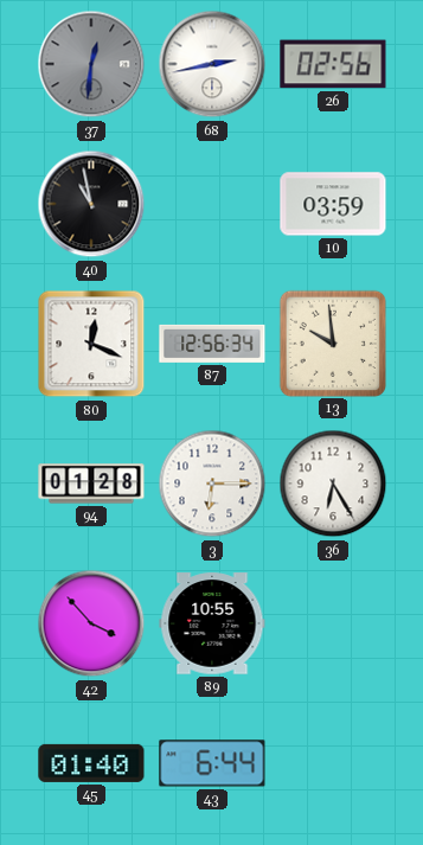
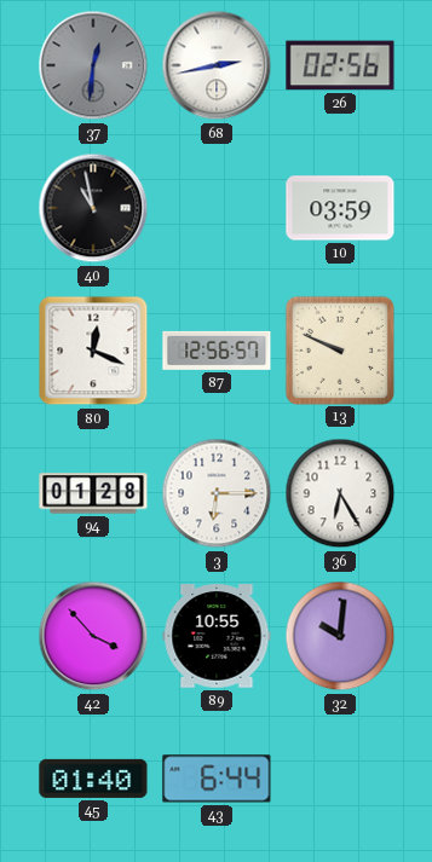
87: 12:56:34 -> 12:56:57
13: 9:59 -> 9:49
32: none -> 10:01
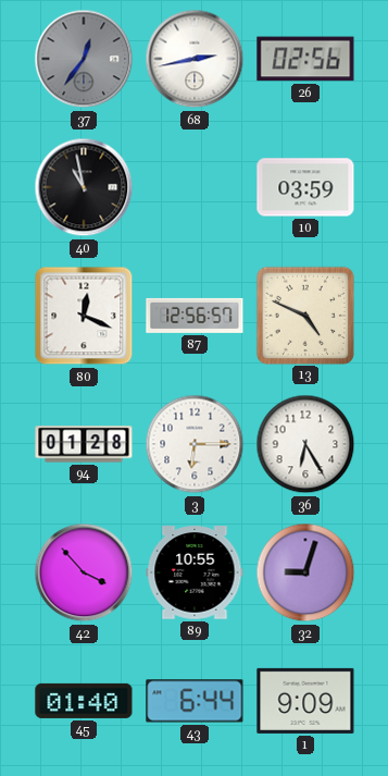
37: 12:31 -> 12:36
13: 9:49 -> 4:49
32: 10:01 -> 9:03
1: none -> 9:09
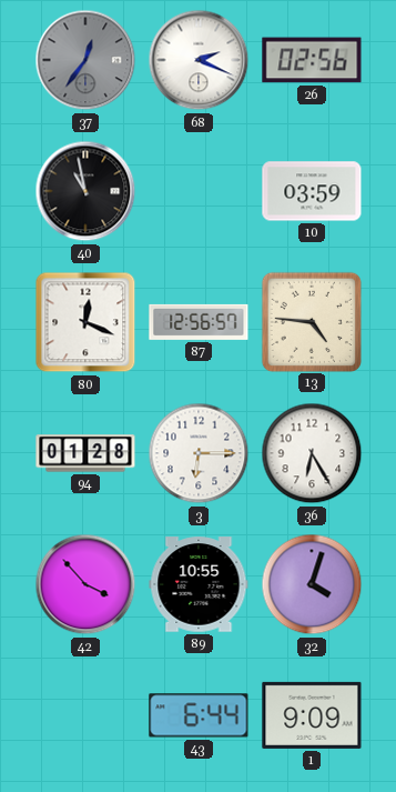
68: 2:43 -> 2:19
13: 4:49 -> 4:46
32: 9:03 -> 4:03
45: 01:40 -> none
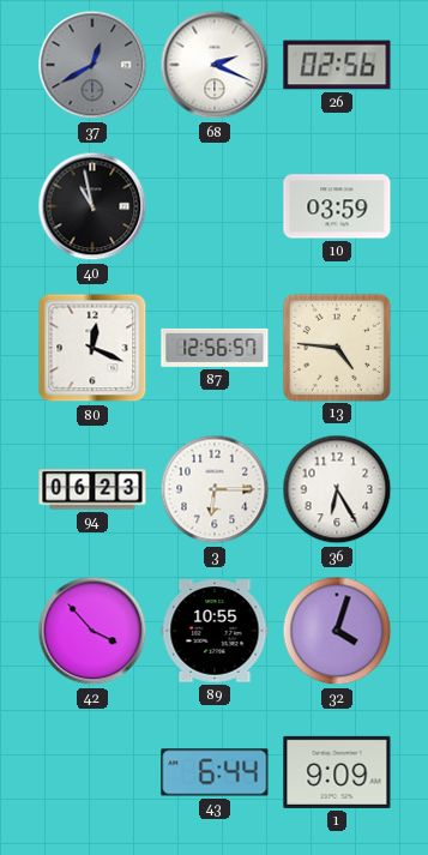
37: 12:36 -> 12:40
94: 01:28 -> 06:23
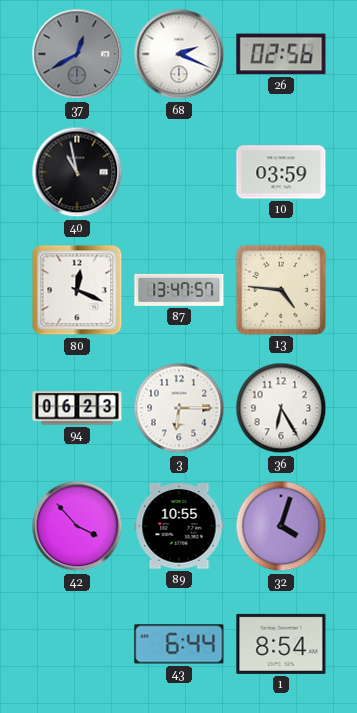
87: 12:56 -> 13:47
1: 9:09 -> 8:54
